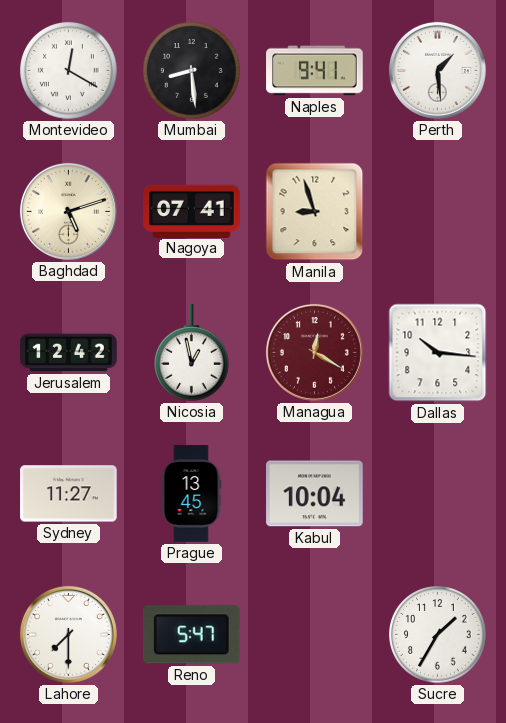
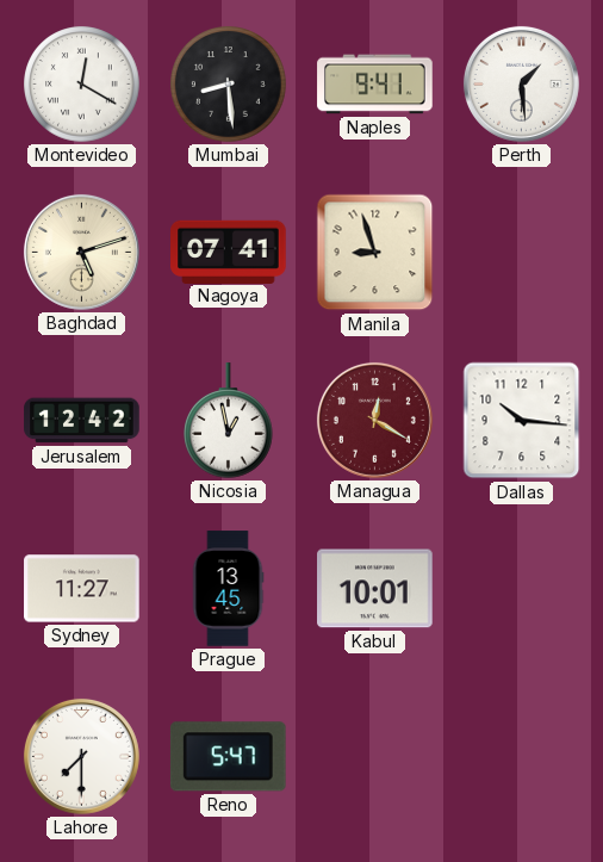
Kabul: 10:04 -> 10:01
Sucre: 1:35 -> none
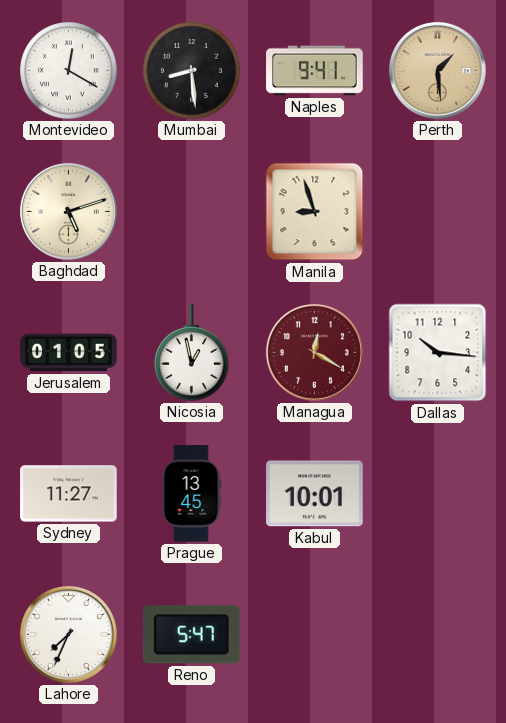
Perth dial: white -> champagne
Nagoya: 07:41 -> none
Jerusalem: 12:42 -> 01:05
Lahore: 7:30 -> 7:34
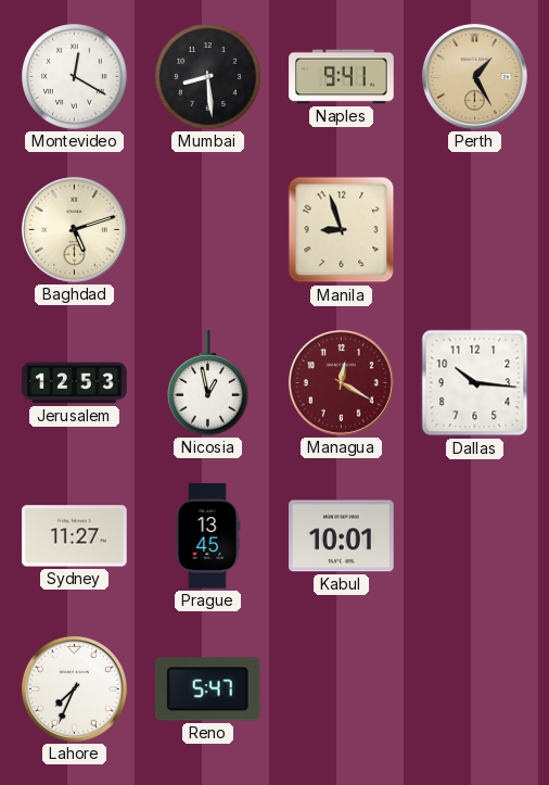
Perth: 1:29 -> 1:25
Jerusalem: 01:05 -> 12:53
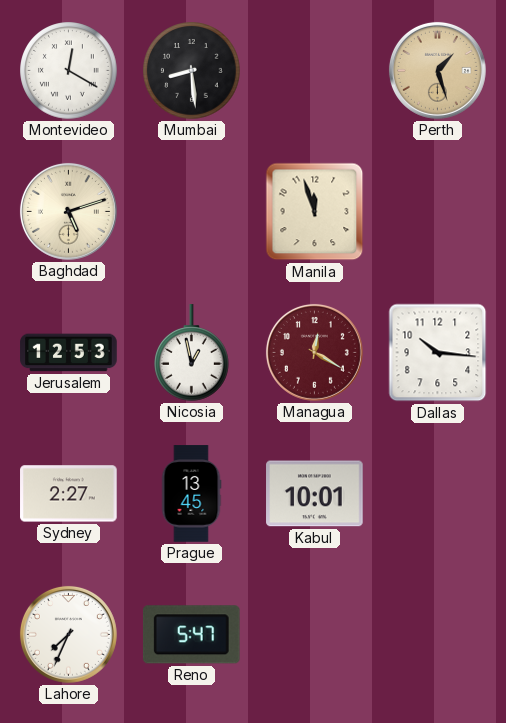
Naples: 9:41 -> none
Perth: 1:25 -> 1:27
Manila: 8:57 -> 11:57
Sydney: 11:27 -> 2:27
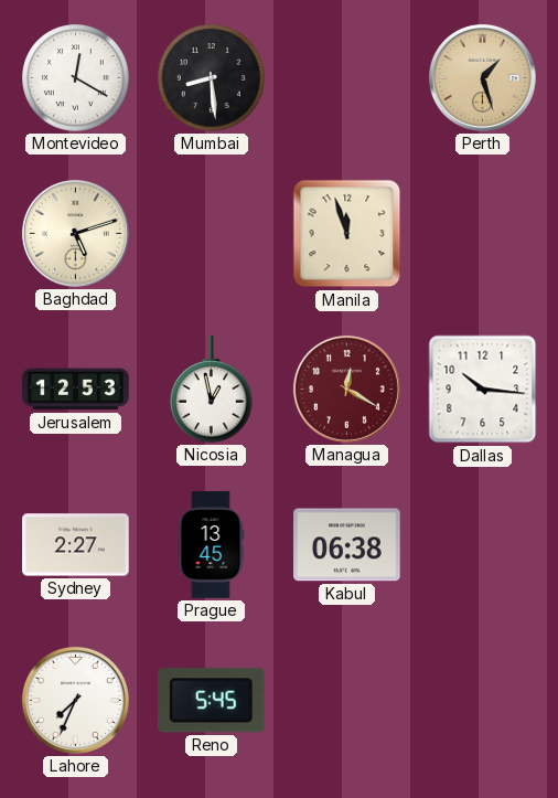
Kabul: 10:01 -> 06:38
Reno: 5:47 -> 5:45
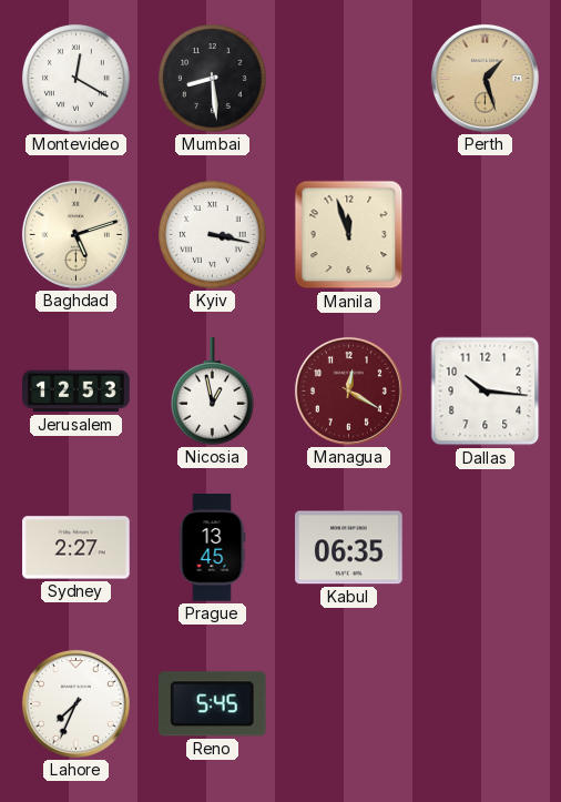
Kyiv: none -> 3:17
Kabul: 06:38 -> 06:35
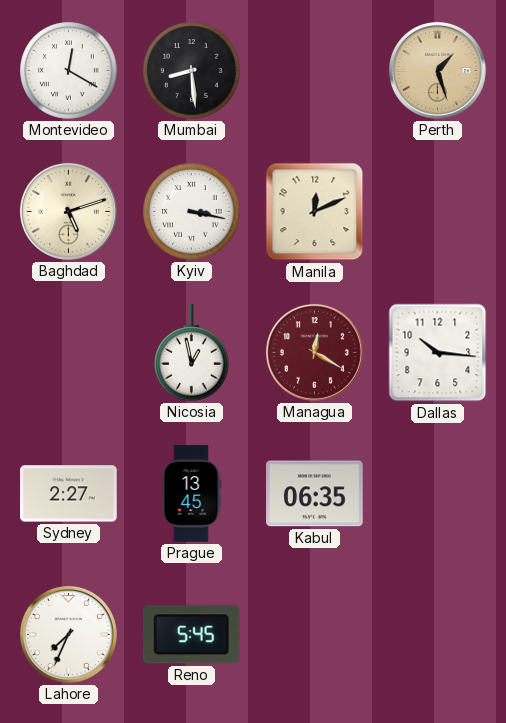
Manila: 11:57 -> 12:11
Jerusalem: 12:53 -> none
